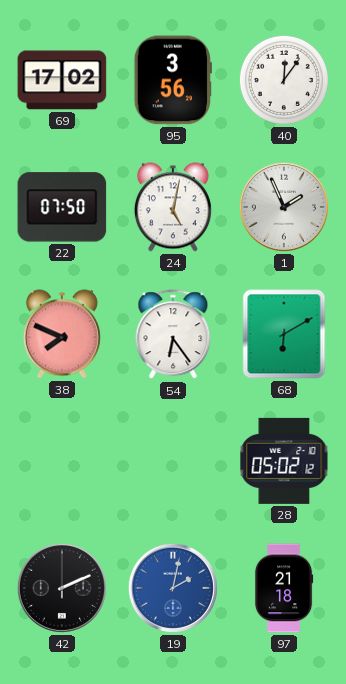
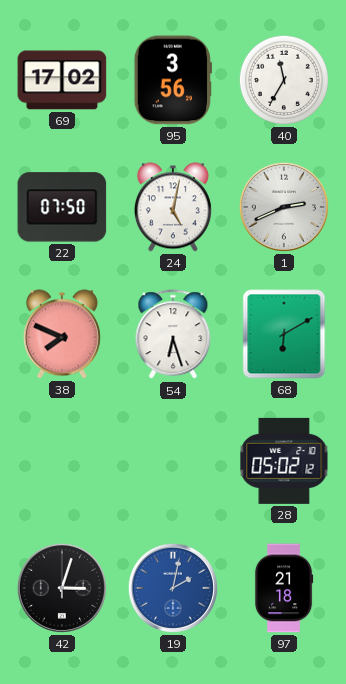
40: 12:06 -> 11:35
1: 1:56 -> 2:41
54: 6:24 -> 6:27
42: 2:11 -> 3:03
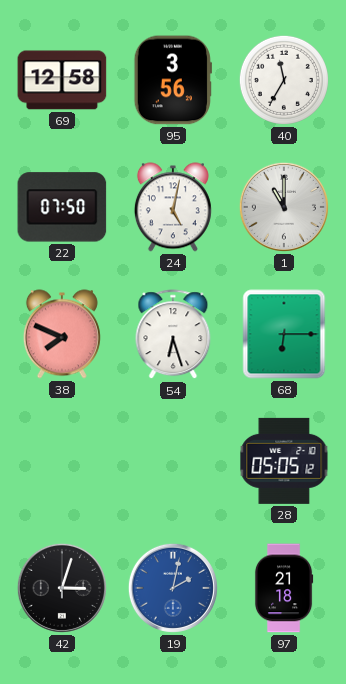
69: 17:02 -> 12:58
1: 2:41 -> 11:00
68: 6:10 -> 6:15
28: 05:02 -> 05:05
